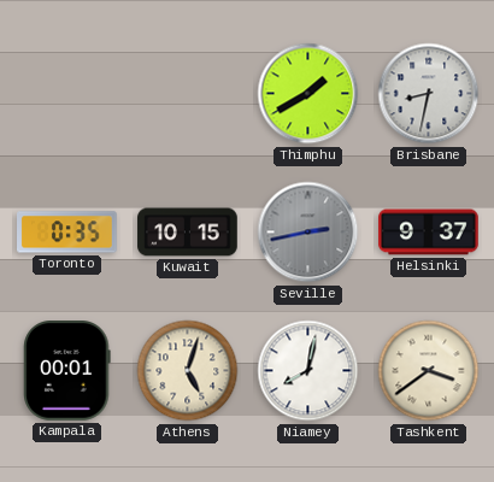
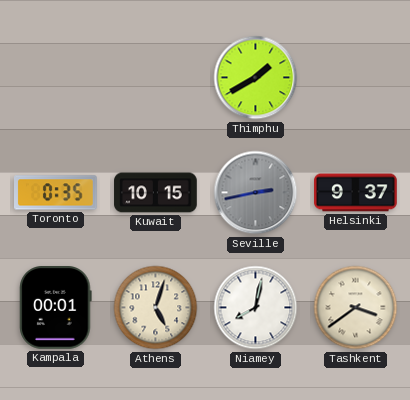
Brisbane: 8:32 -> none
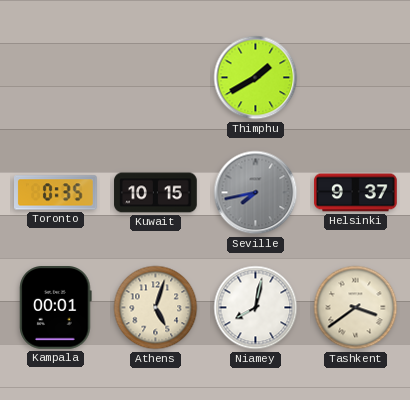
Seville: 2:43 -> 7:43
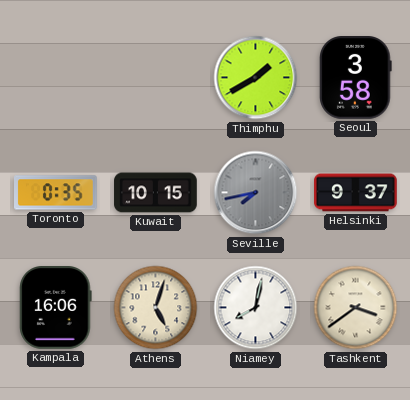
Seoul: none -> 3:58
Kampala: 00:01 -> 16:06
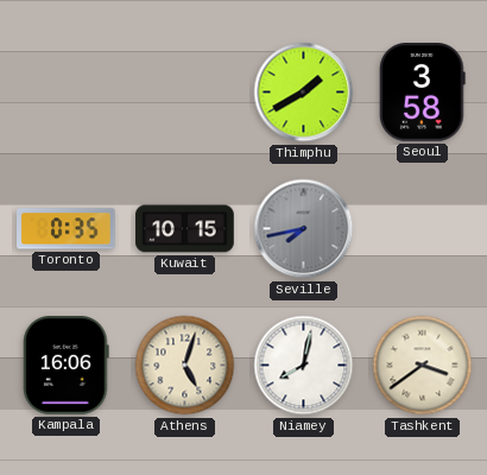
Helsinki: 9:37 -> none
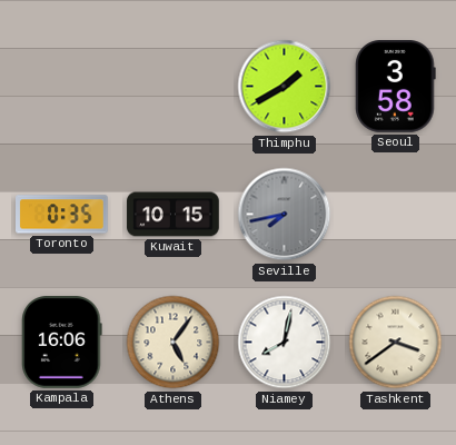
Athens: 5:03 -> 5:06
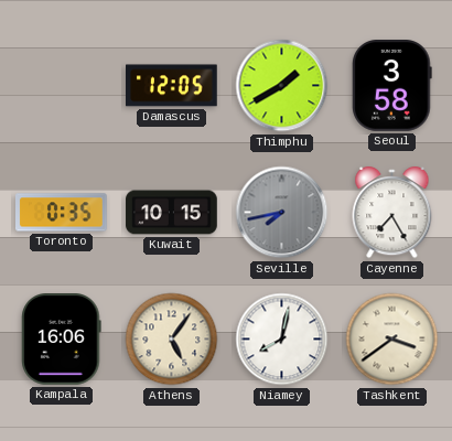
Damascus: none -> 12:05
Cayenne: none -> 7:25
